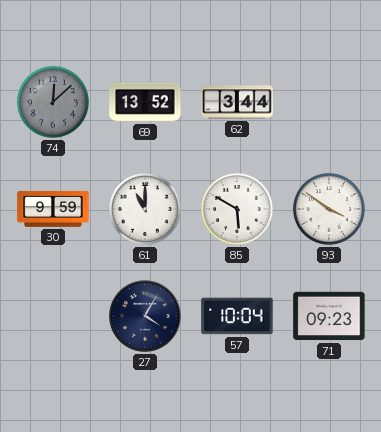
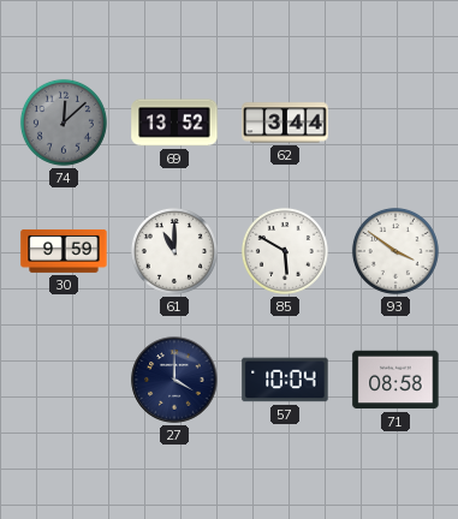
27: 4:05 -> 4:00
71: 09:23 -> 08:58
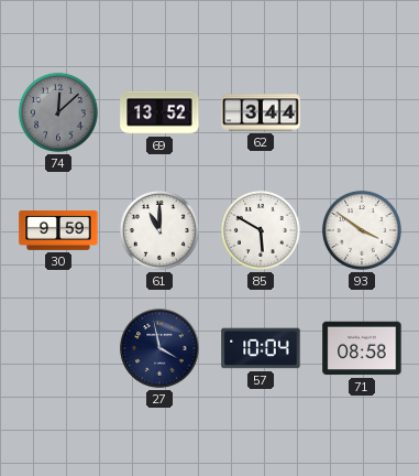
27: 4:00 -> 3:58
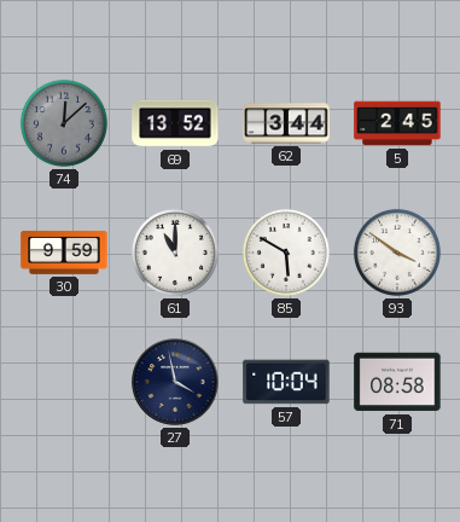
5: none -> 2:45
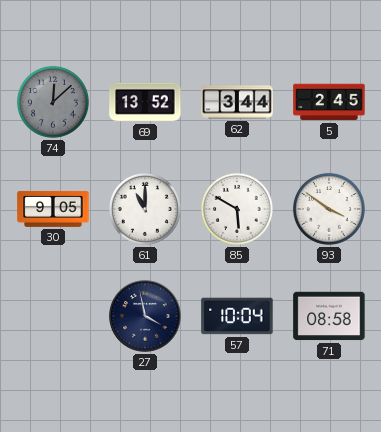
30: 9:59 -> 9:05
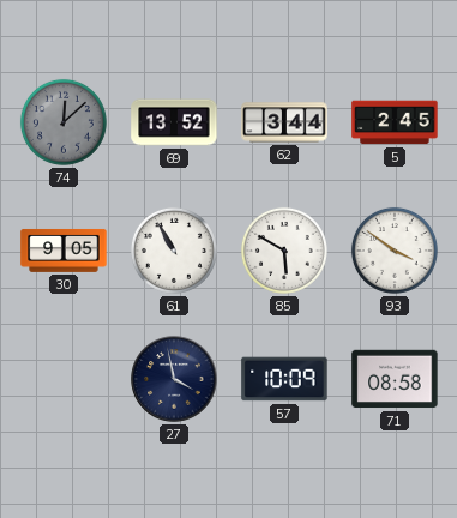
61: 11:00 -> 10:55
57: 10:04 -> 10:09
